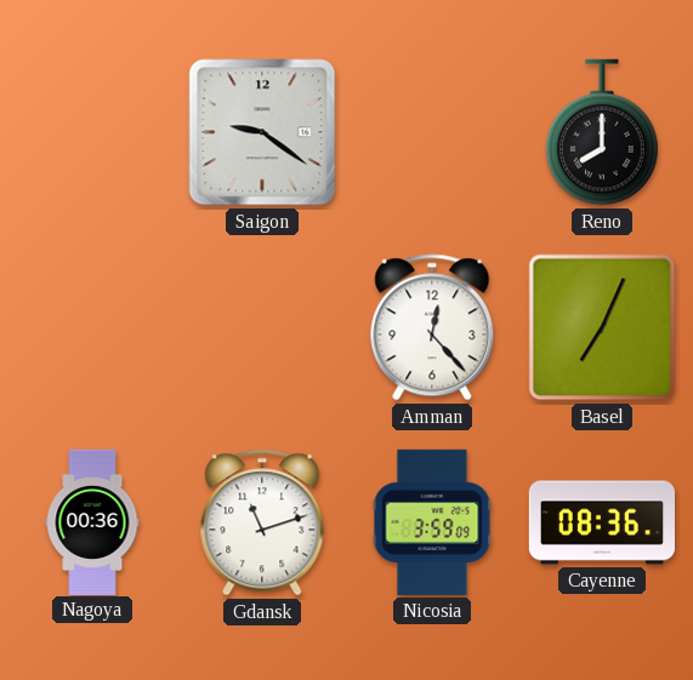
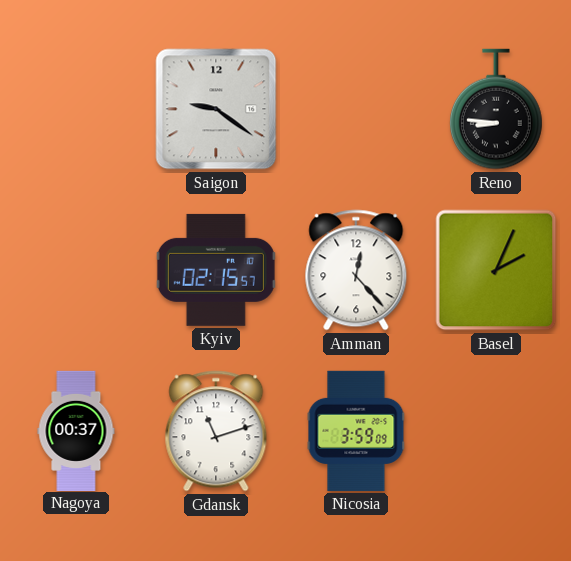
Reno: 8:00 -> 8:46
Kyiv: none -> 02:15
Basel: 7:04 -> 2:04
Nagoya: 00:36 -> 00:37
Cayenne: 08:36 -> none
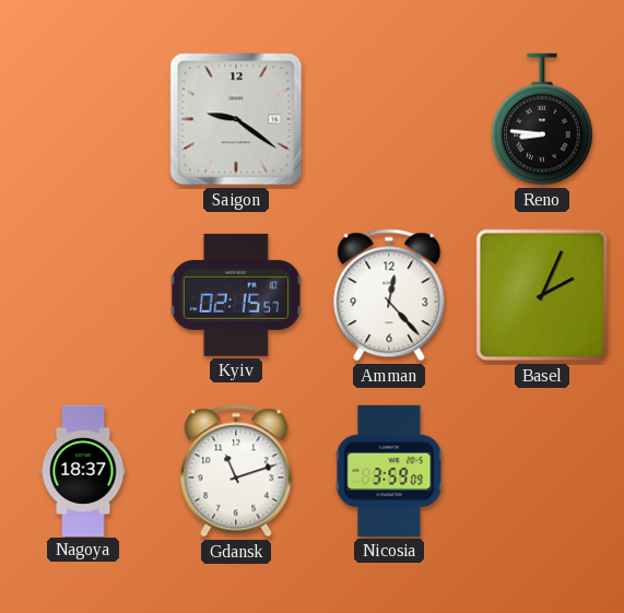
Nagoya: 00:37 -> 18:37
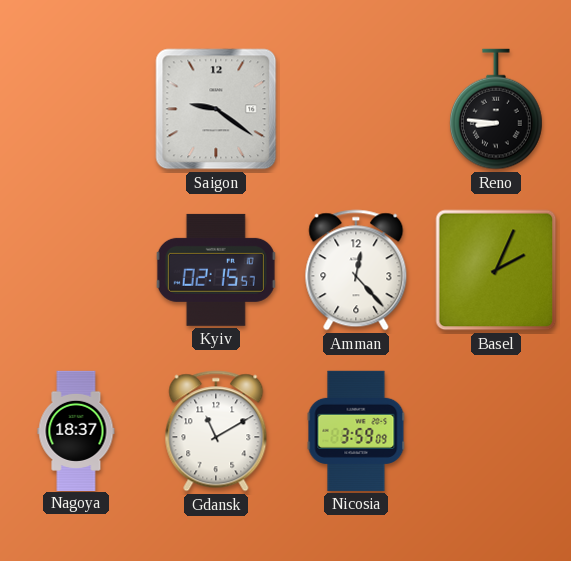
Gdansk: 11:12 -> 11:10
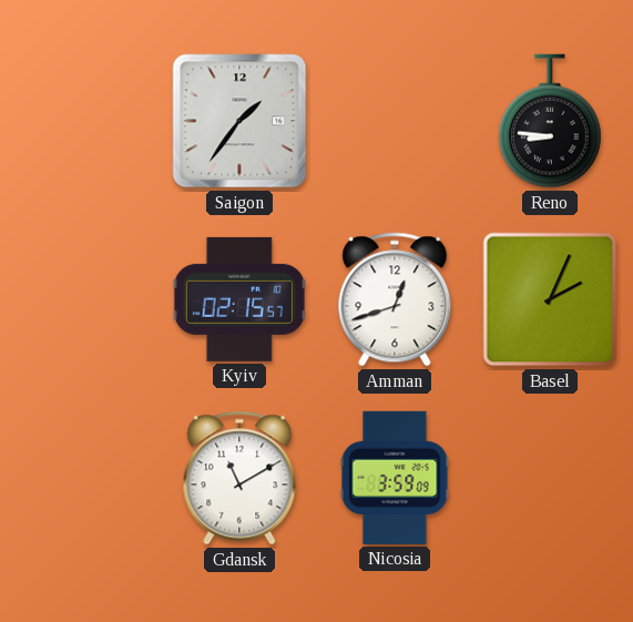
Saigon: 9:21 -> 1:36
Amman: 12:23 -> 12:42
Nagoya: 18:37 -> none
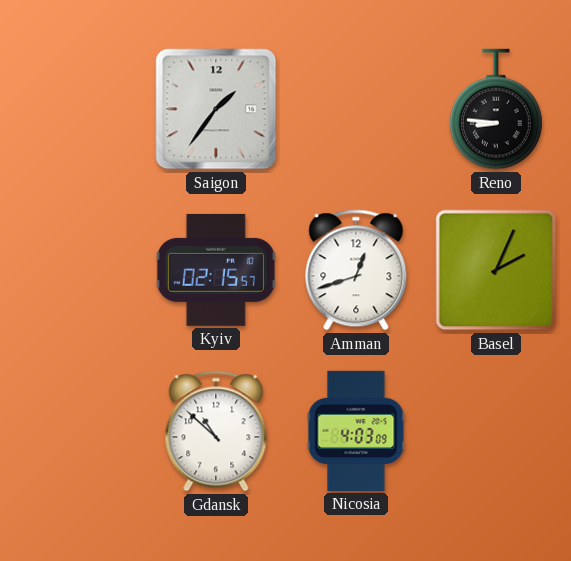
Gdansk: 11:10 -> 10:52
Nicosia: 3:59 -> 4:03
